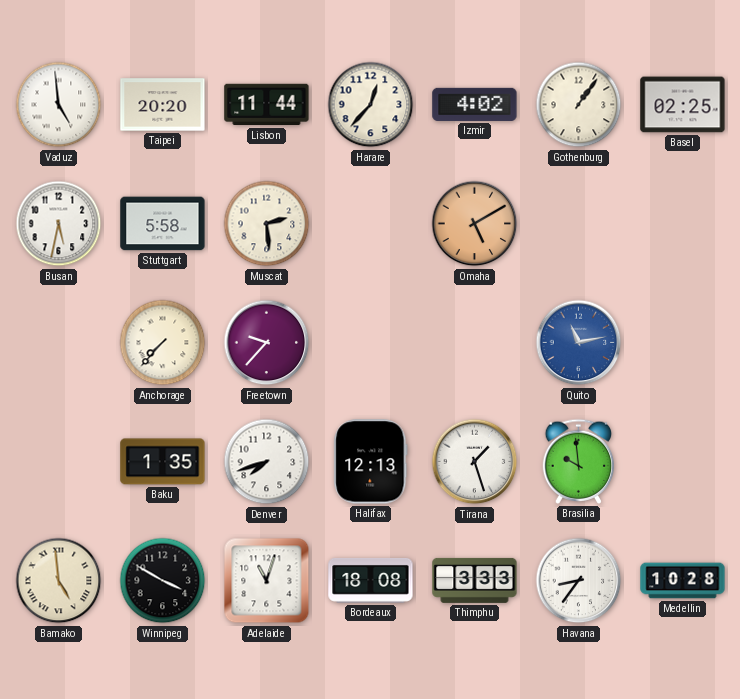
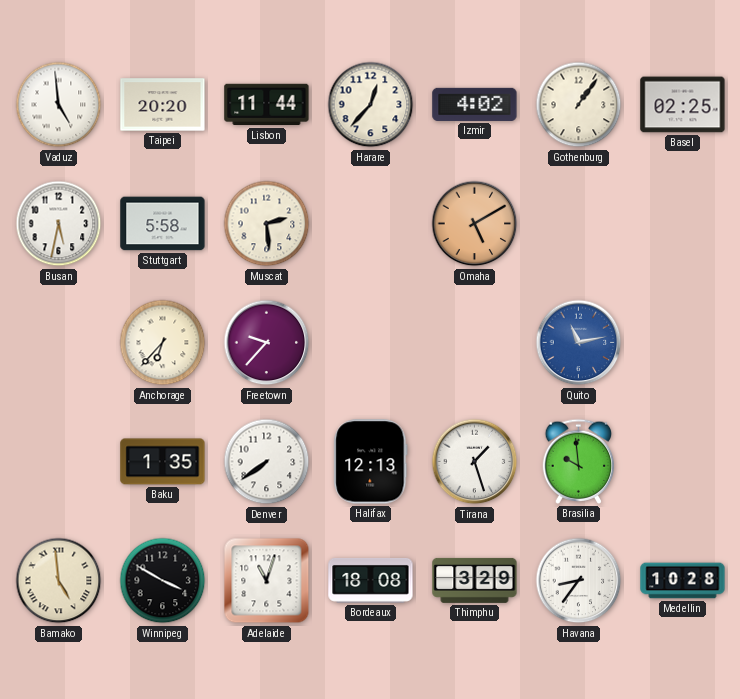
Anchorage: 7:37 -> 6:37
Denver: 7:42 -> 7:39
Thimphu: 3:33 -> 3:29
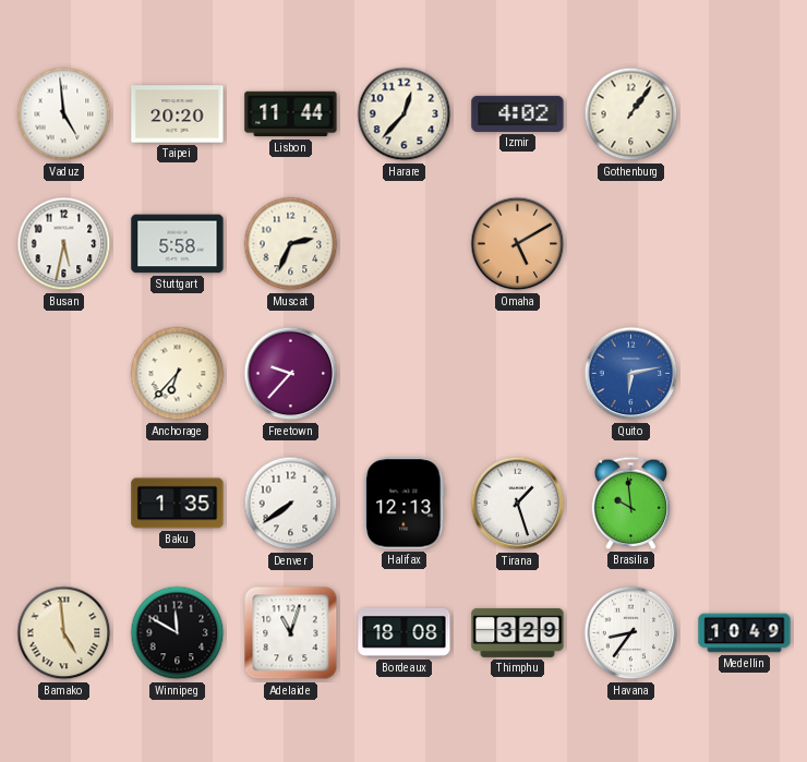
Basel: 02:25 -> none
Muscat: 2:29 -> 2:34
Quito: 11:13 -> 6:13
Winnipeg: 3:50 -> 11:50
Medellin: 10:28 -> 10:49
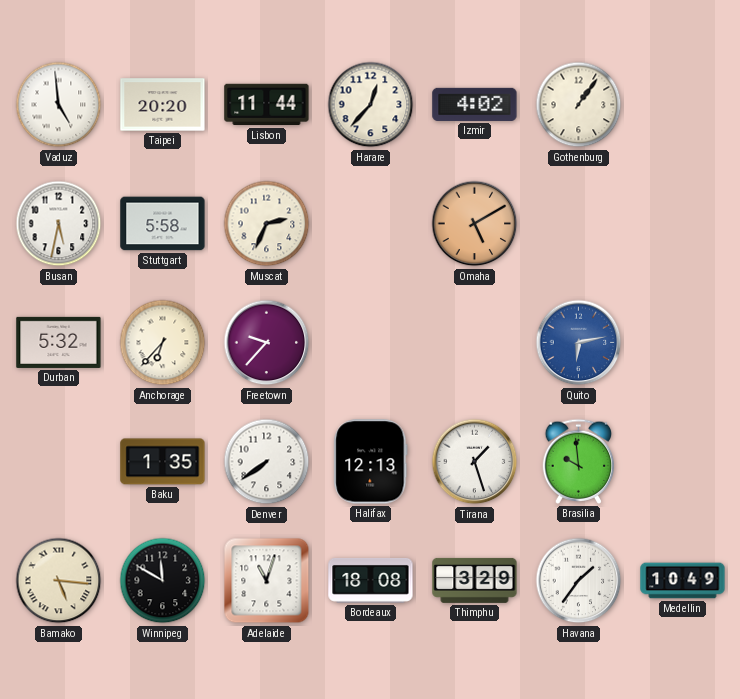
Durban: none -> 5:32
Bamako: 4:59 -> 5:16
Havana: 8:36 -> 1:36
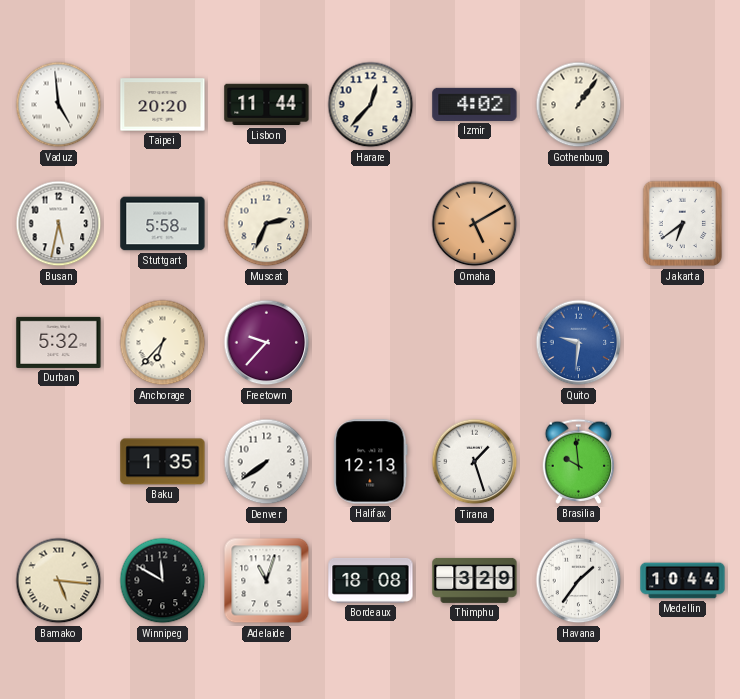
Jakarta: none -> 6:39
Quito: 6:13 -> 9:31
Medellin: 10:49 -> 10:44
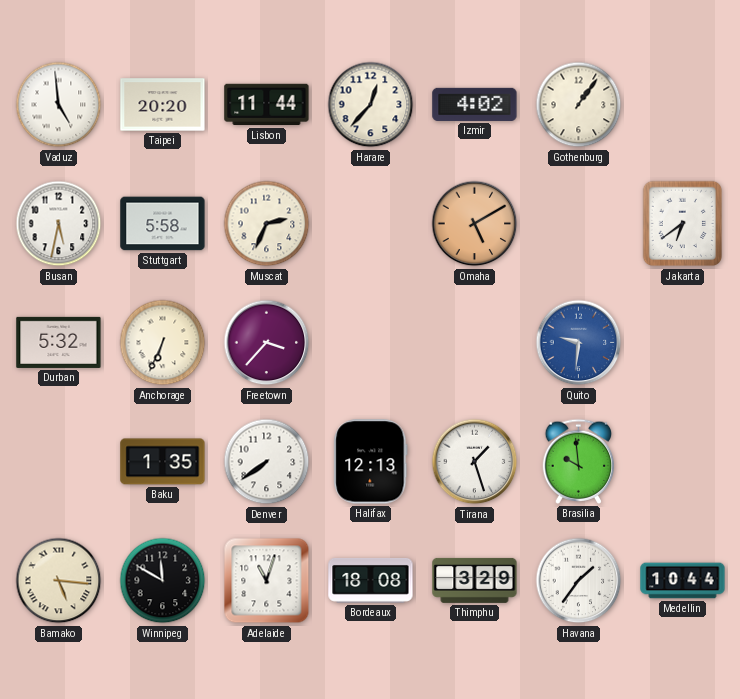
Anchorage: 6:37 -> 6:34
Freetown: 9:37 -> 3:37
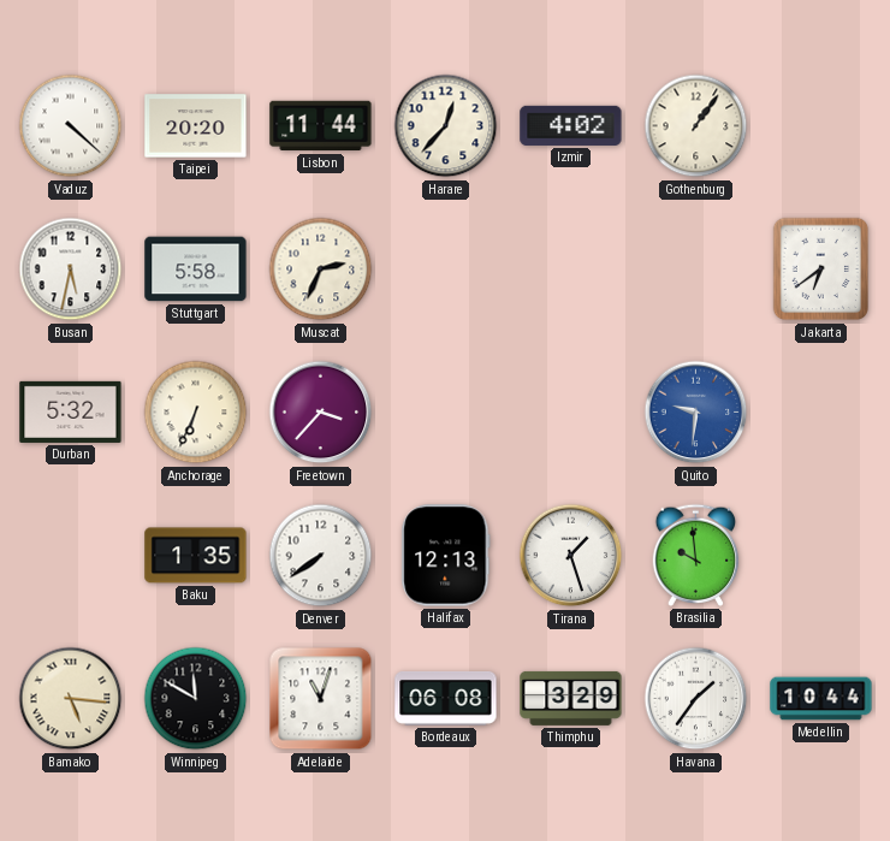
Vaduz: 4:59 -> 4:22
Omaha: 5:10 -> none
Bordeaux: 18:08 -> 06:08
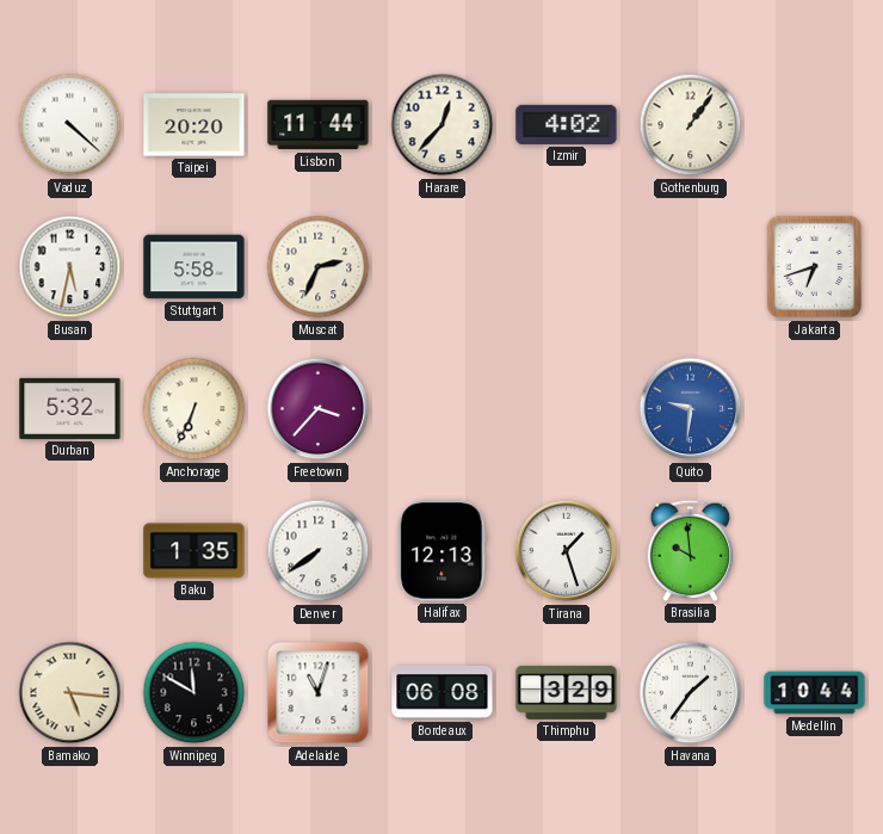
Jakarta: 6:39 -> 6:42
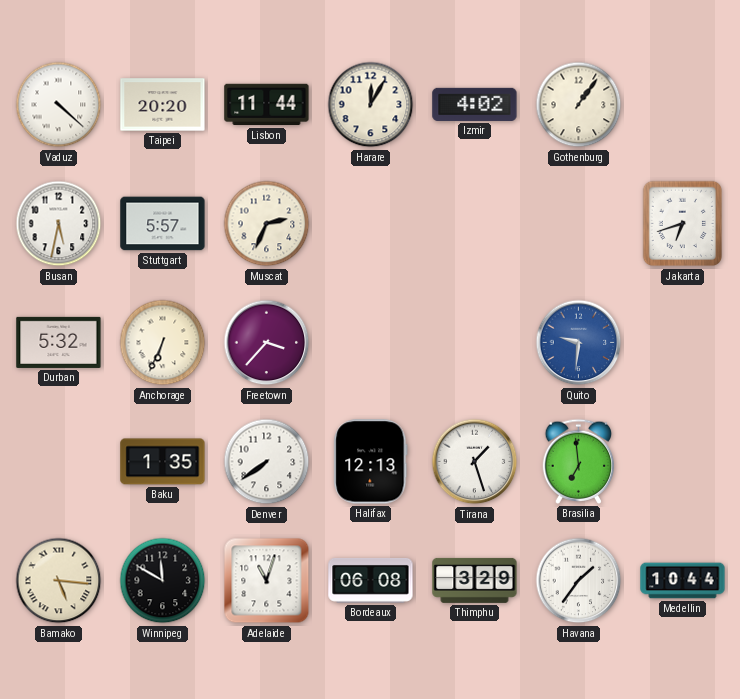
Harare: 12:37 -> 12:05
Stuttgart: 5:58 -> 5:57
Brasilia: 9:59 -> 6:59
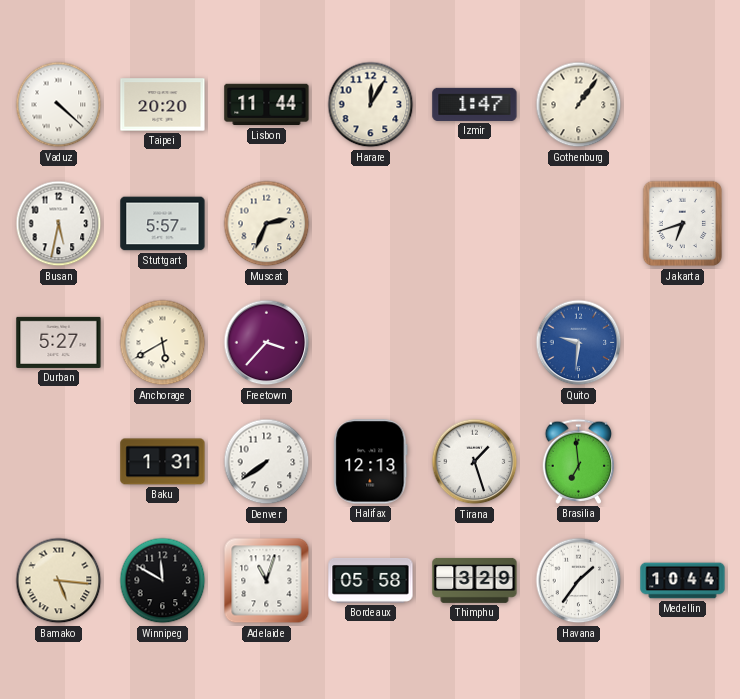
Izmir: 4:02 -> 1:47
Durban: 5:32 -> 5:27
Anchorage: 6:34 -> 5:40
Baku: 1:35 -> 1:31
Bordeaux: 06:08 -> 05:58
